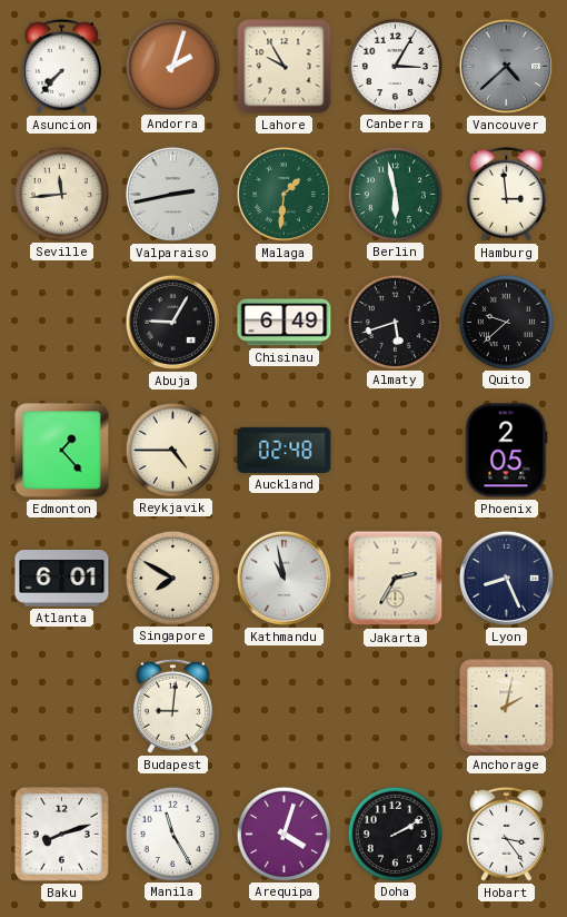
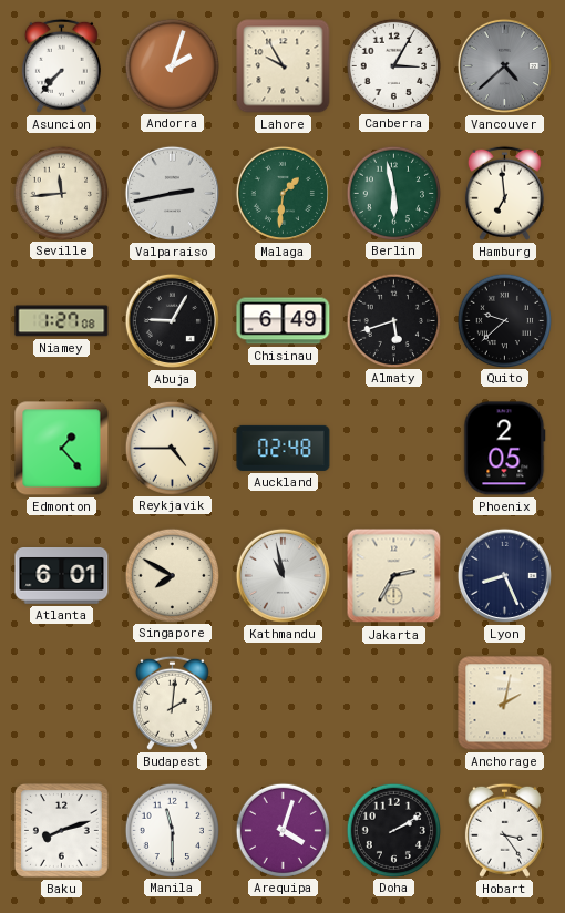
Hamburg: 2:59 -> 6:59
Niamey: none -> 1:27
Budapest: 9:01 -> 2:01
Manila: 11:25 -> 11:30
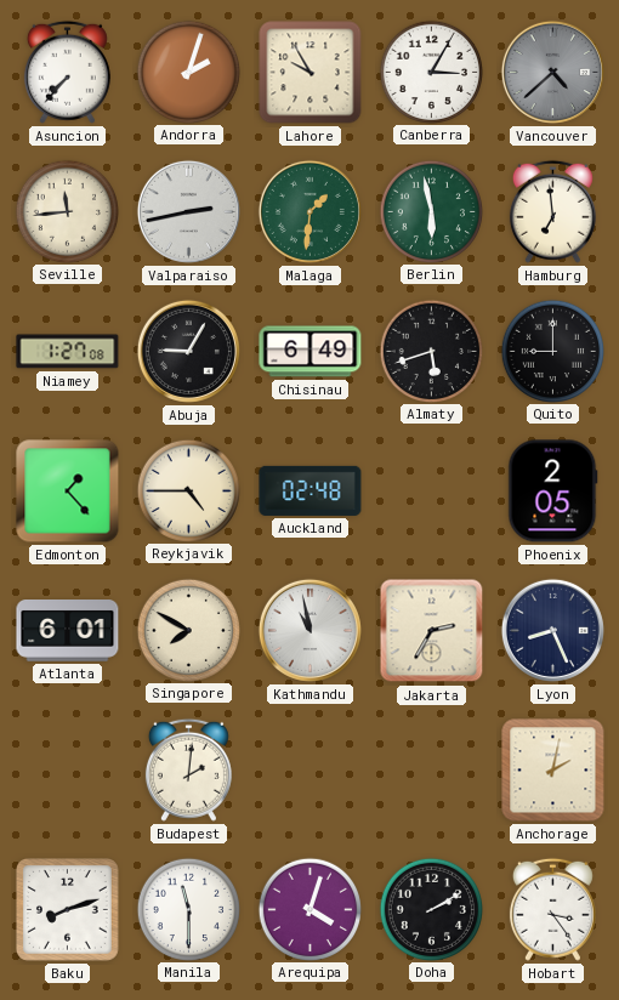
Quito: 9:38 -> 9:00
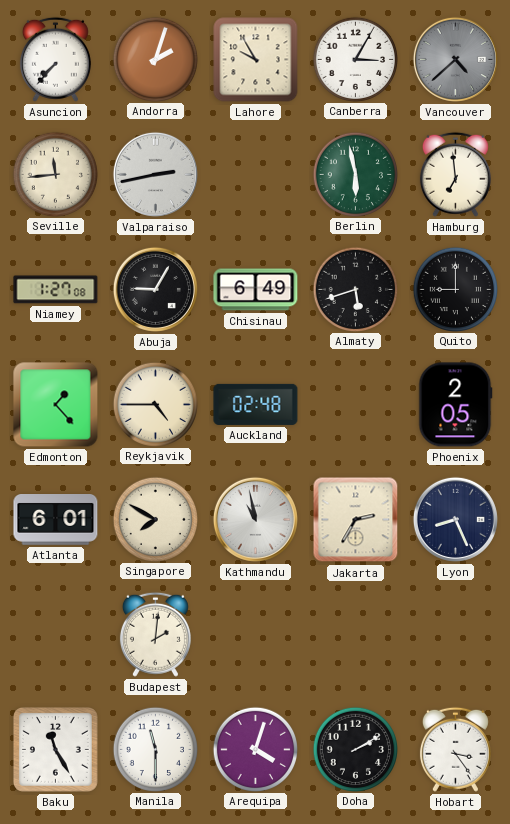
Malaga: 1:31 -> none
Anchorage: 2:02 -> none
Baku: 8:12 -> 11:25
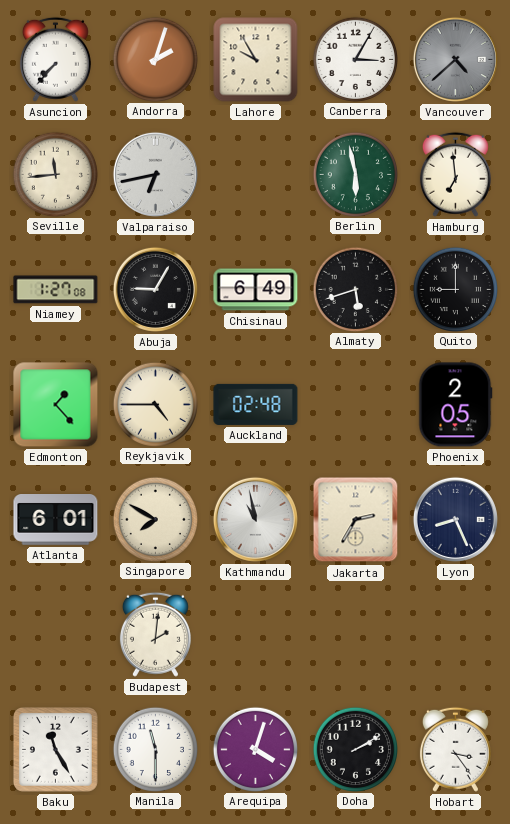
Valparaiso: 2:43 -> 6:43
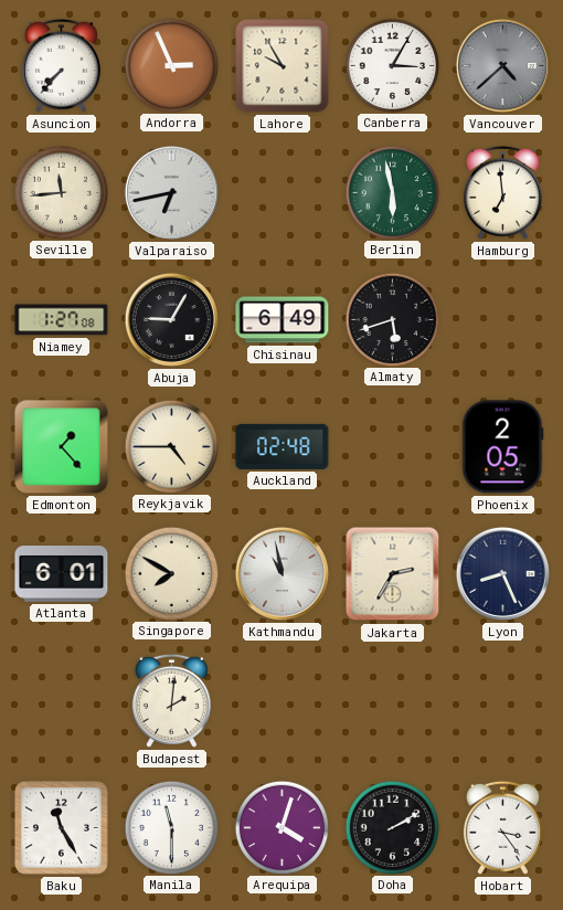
Andorra: 2:03 -> 2:56
Quito: 9:00 -> none
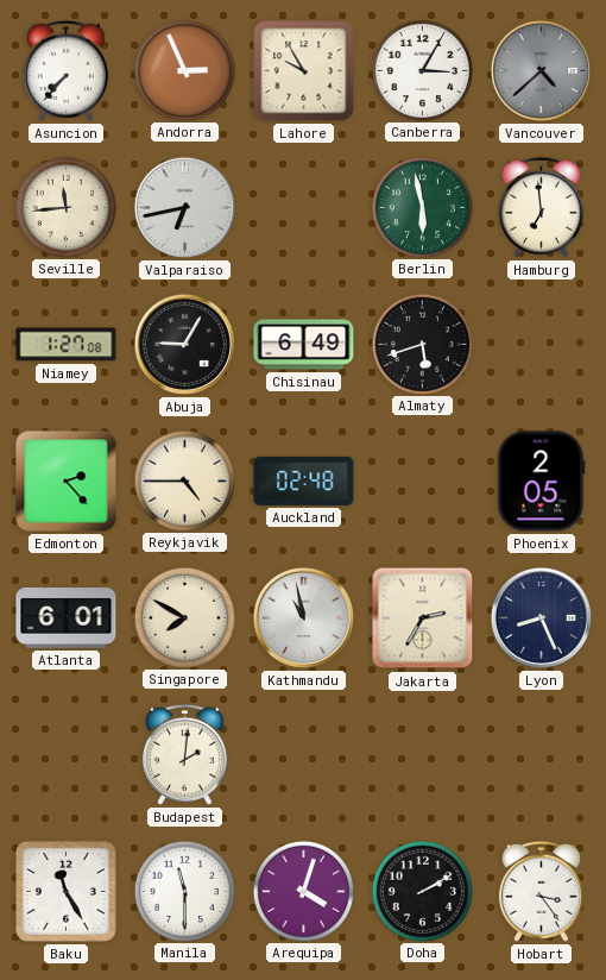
Edmonton: 1:23 -> 2:23
